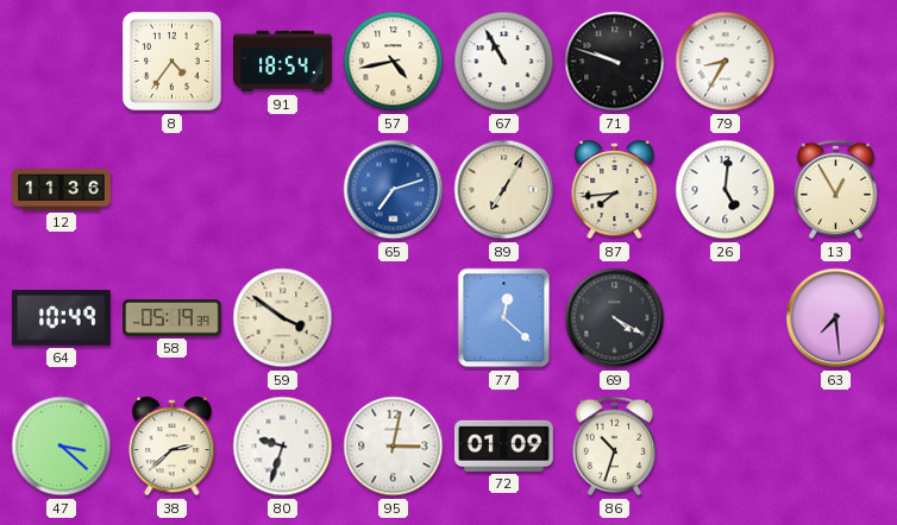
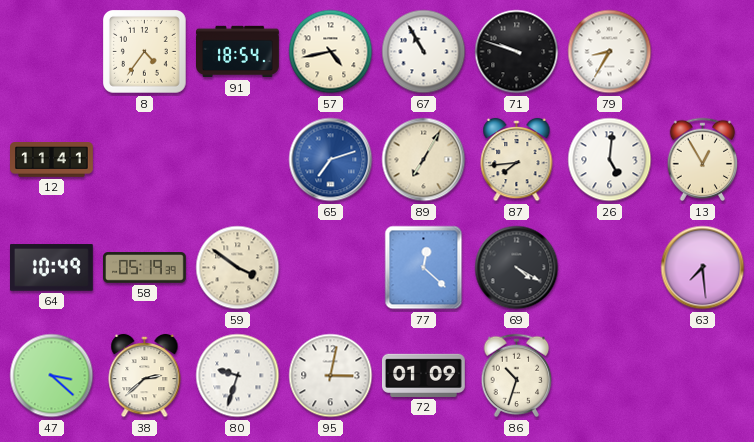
12: 11:36 -> 11:41
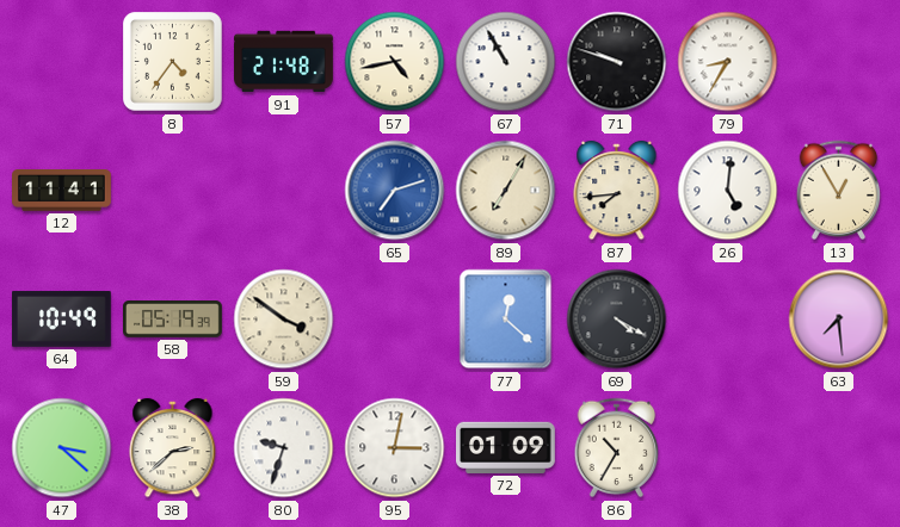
91: 18:54 -> 21:48
86: 10:33 -> 10:35
